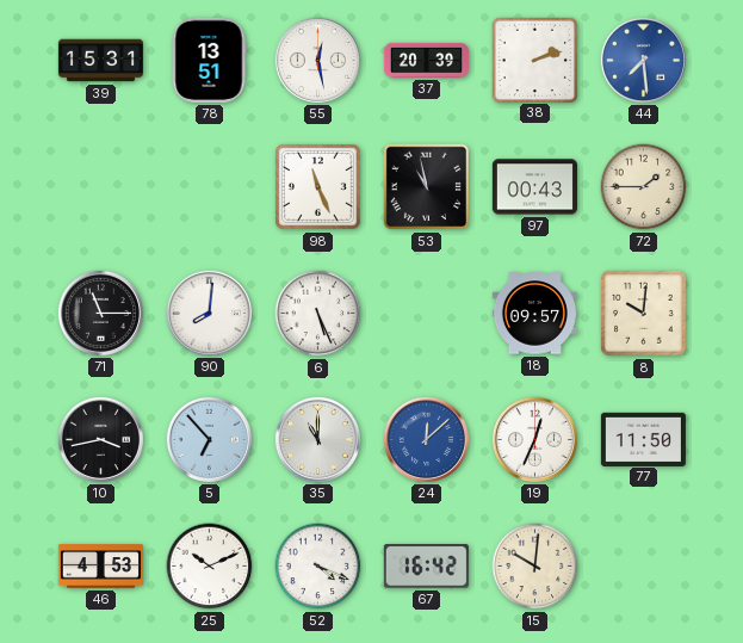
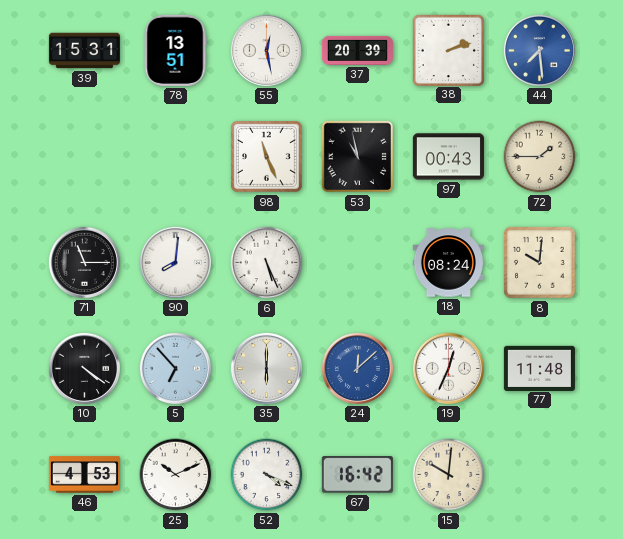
18: 09:57 -> 08:24
10: 3:43 -> 4:21
35: 11:00 -> 6:00
77: 11:50 -> 11:48
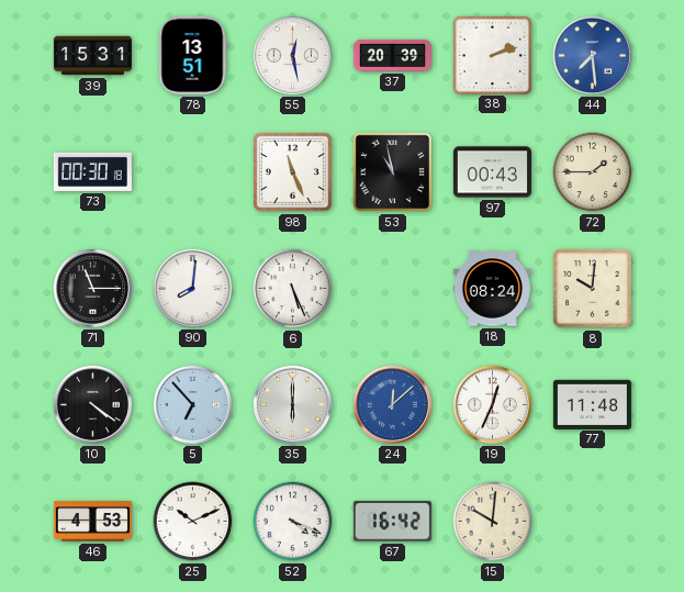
73: none -> 00:30
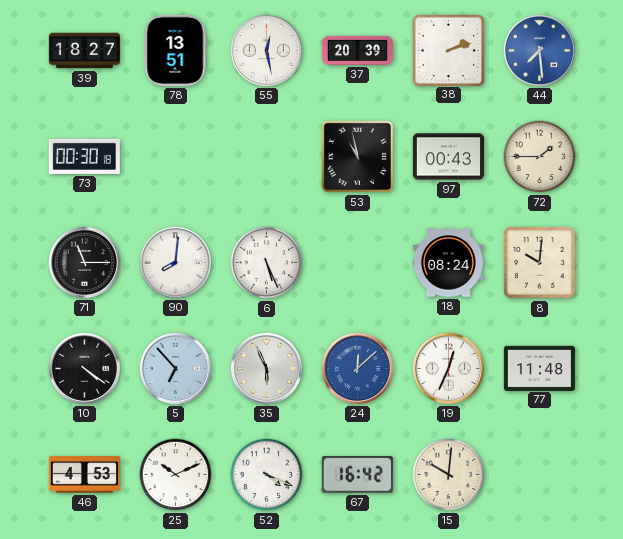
39: 15:31 -> 18:27
98: 11:26 -> none
35: 6:00 -> 5:56
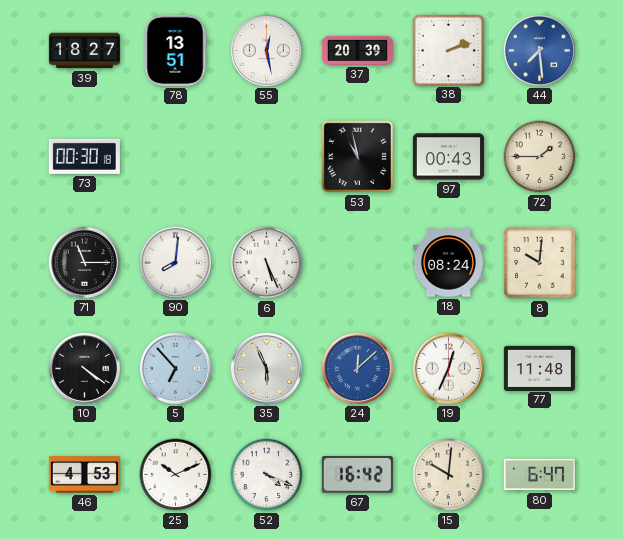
80: none -> 6:47
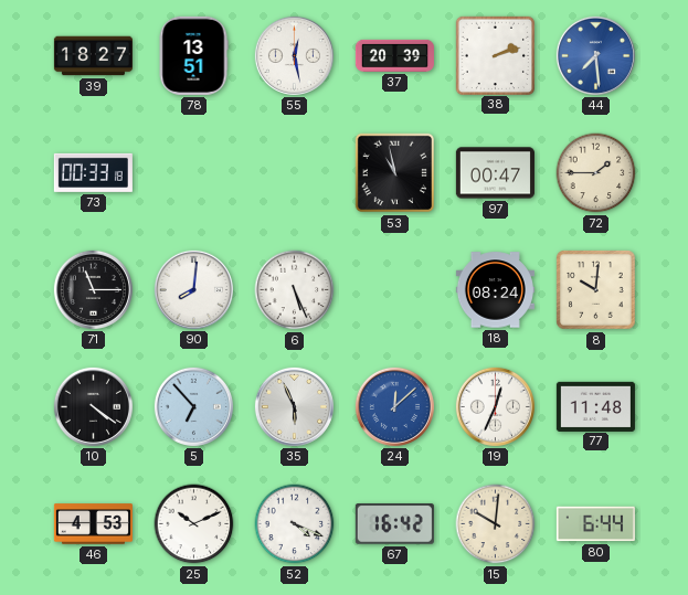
73: 00:30 -> 00:33
97: 00:43 -> 00:47
80: 6:47 -> 6:44
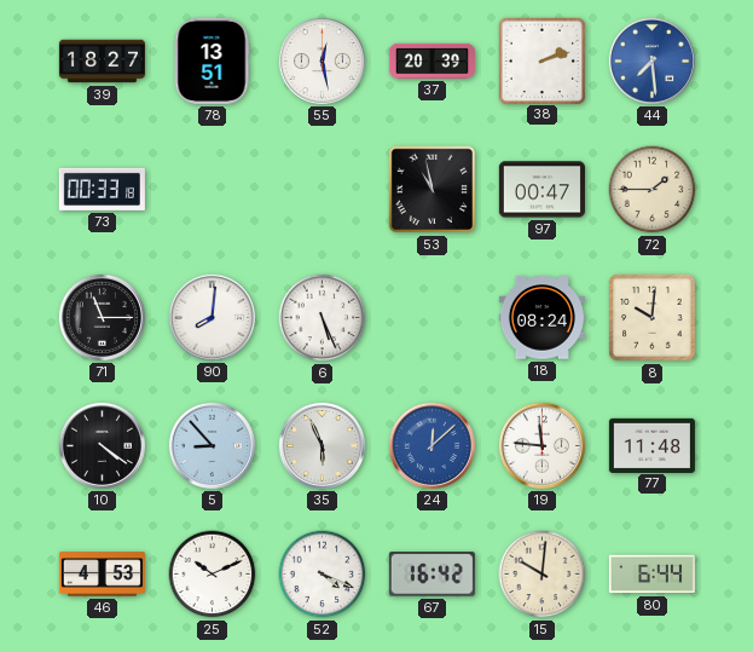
5: 6:53 -> 8:53
19: 12:34 -> 11:46
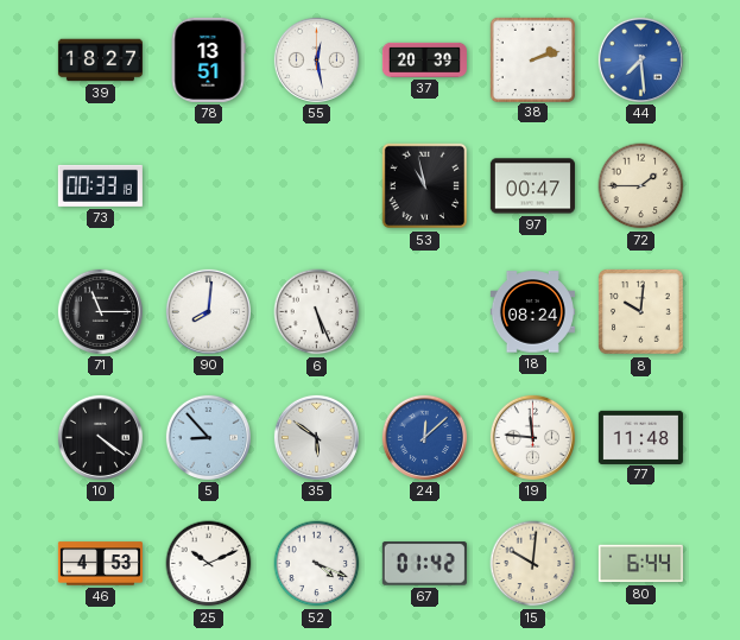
35: 5:56 -> 5:51
67: 16:42 -> 01:42
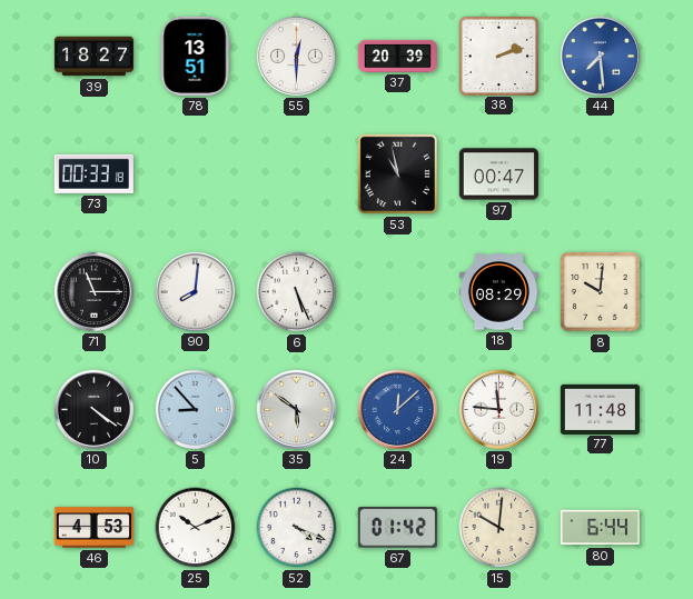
55: 12:28 -> 12:30
72: 1:45 -> none
18: 08:24 -> 08:29
